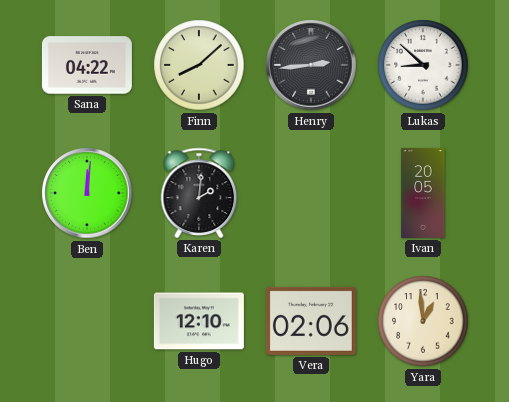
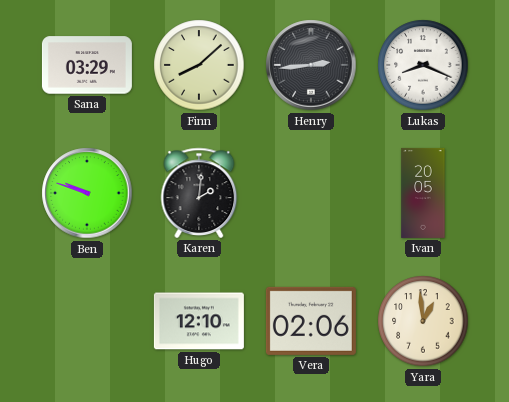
Sana: 04:22 -> 03:29
Lukas: 8:52 -> 8:19
Ben: 12:01 -> 9:48
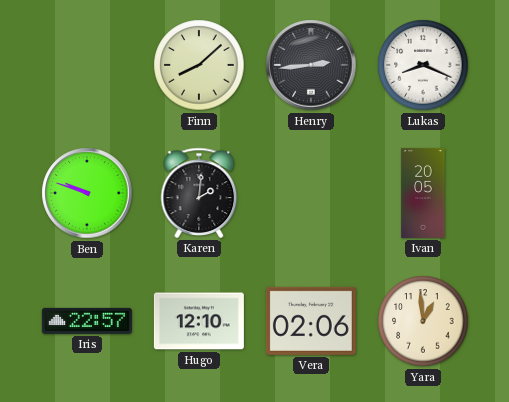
Sana: 03:29 -> none
Iris: none -> 22:57
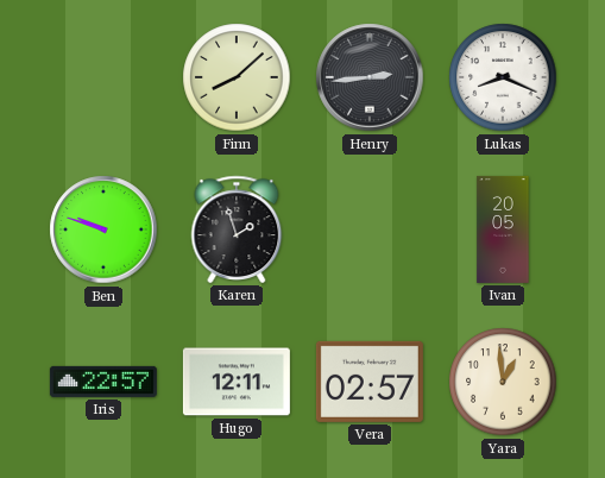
Karen: 2:01 -> 1:57
Hugo: 12:10 -> 12:11
Vera: 02:06 -> 02:57
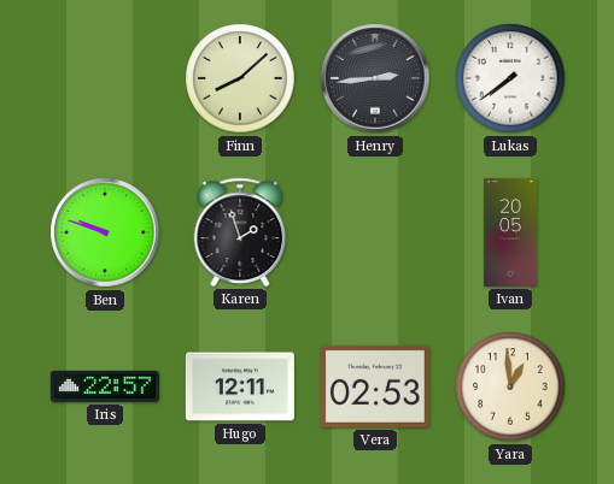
Lukas: 8:19 -> 7:39
Vera: 02:57 -> 02:53
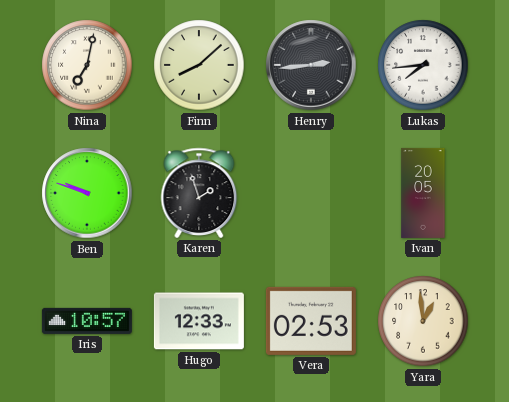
Nina: none -> 7:02
Lukas: 7:39 -> 7:44
Iris: 22:57 -> 10:57
Hugo: 12:11 -> 12:33
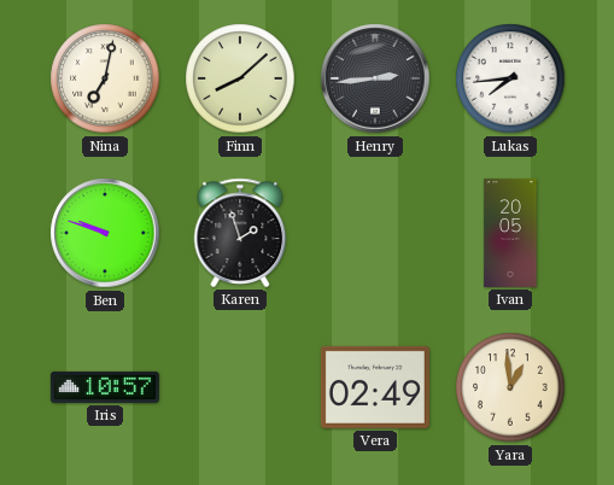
Hugo: 12:33 -> none
Vera: 02:53 -> 02:49
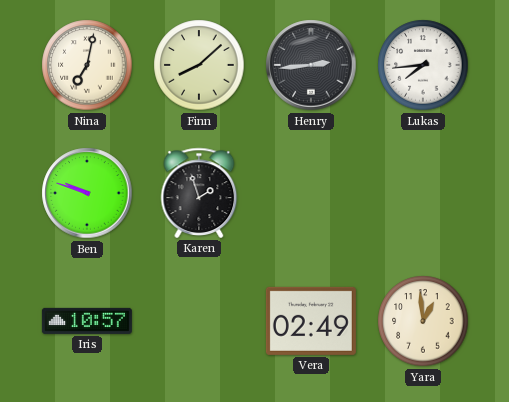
Ivan: 20:05 -> none
